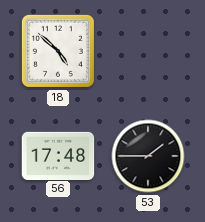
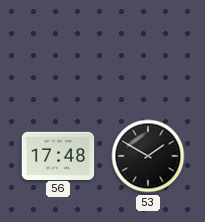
18: 4:52 -> none
53: 1:45 -> 1:50
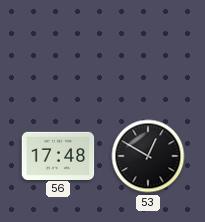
53: 1:50 -> 12:50
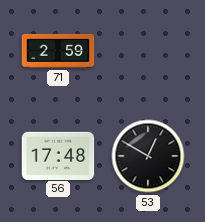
71: none -> 2:59
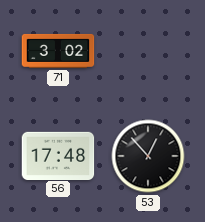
71: 2:59 -> 3:02
53: 12:50 -> 12:53
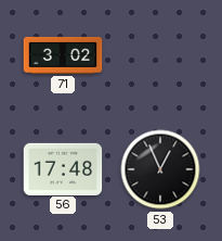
53: 12:53 -> 12:56
